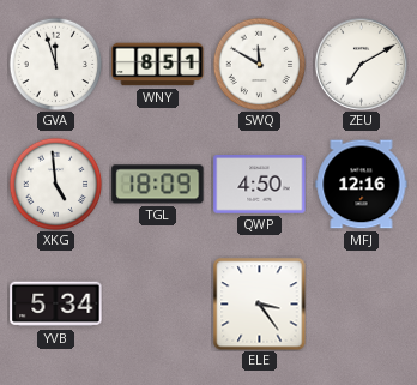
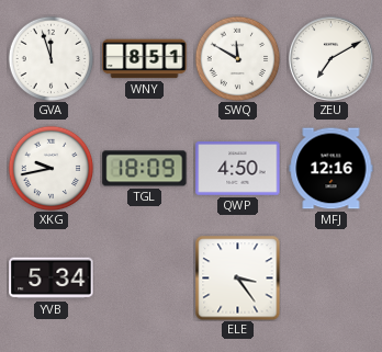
XKG: 4:59 -> 9:43
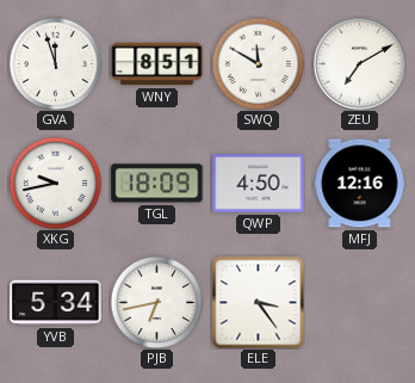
PJB: none -> 6:43
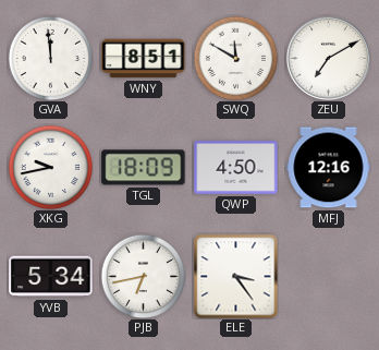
GVA: 11:57 -> 11:59
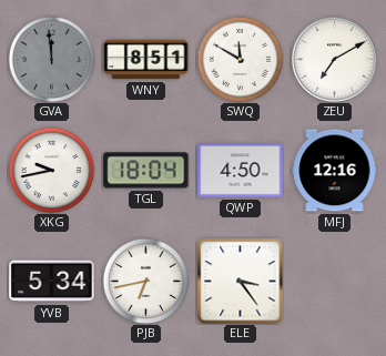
GVA dial: white -> grey
TGL: 18:09 -> 18:04
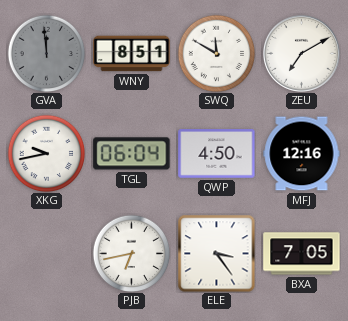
TGL: 18:04 -> 06:04
YVB: 5:34 -> none
BXA: none -> 7:05
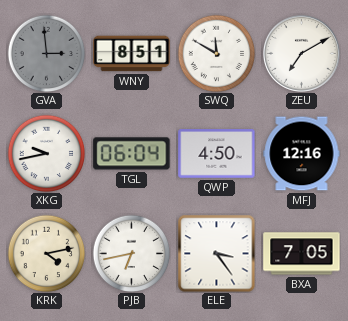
GVA: 11:59 -> 2:59
KRK: none -> 4:13
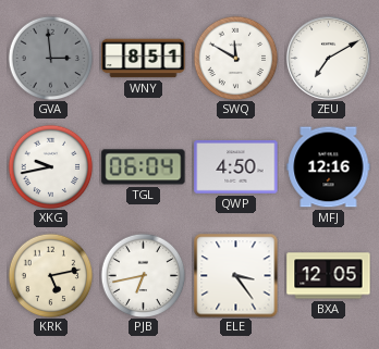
KRK: 4:13 -> 5:13
BXA: 7:05 -> 12:05
